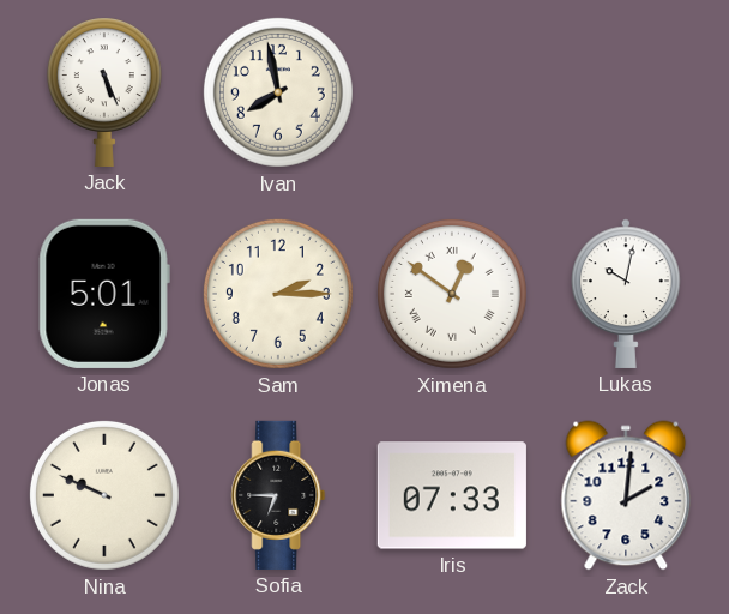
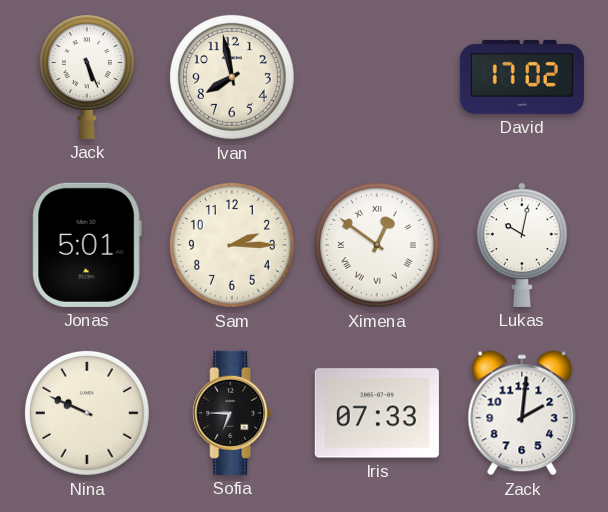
David: none -> 17:02
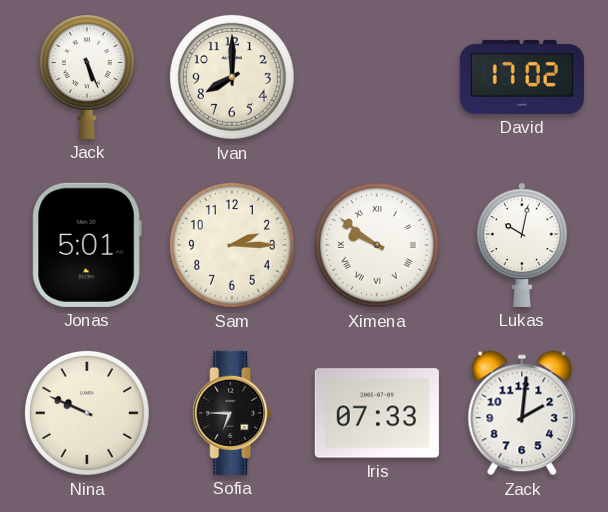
Ivan: 7:58 -> 8:00
Ximena: 12:51 -> 9:51
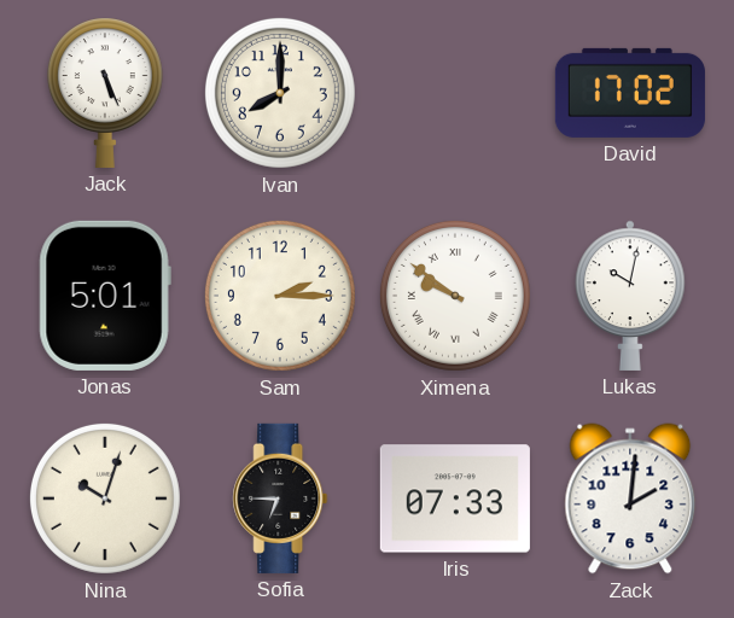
Nina: 9:49 -> 10:03
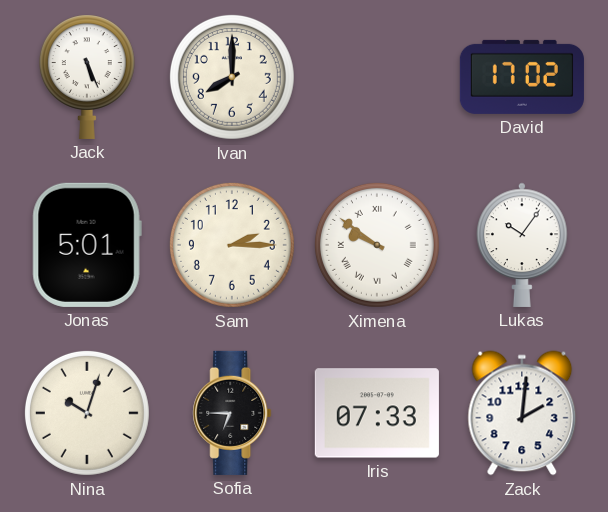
Lukas: 10:02 -> 10:06
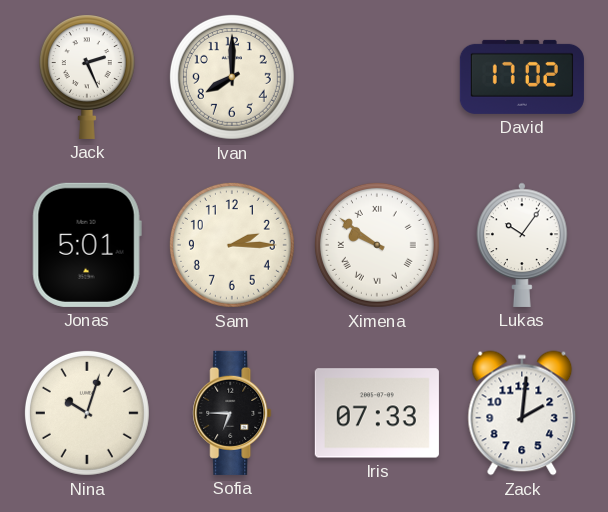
Jack: 5:26 -> 2:26
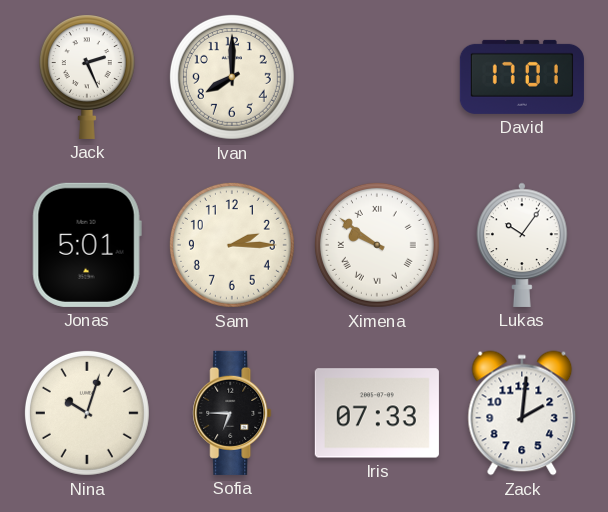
David: 17:02 -> 17:01
